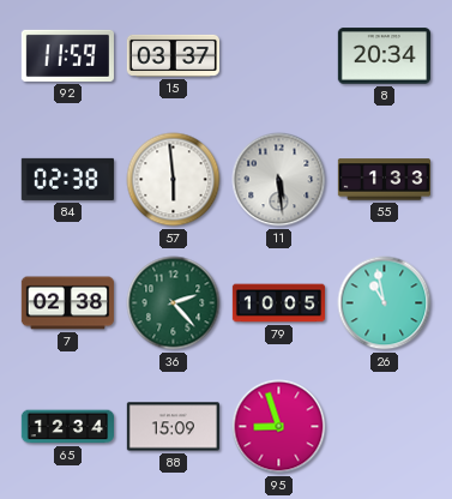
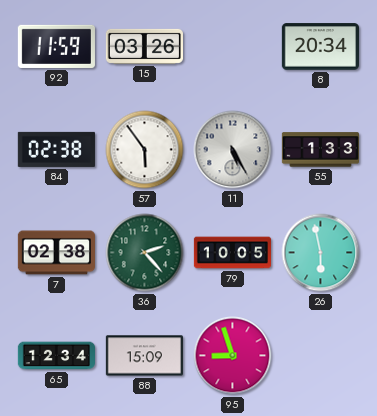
15: 03:37 -> 03:26
57: 5:59 -> 5:54
11: 5:29 -> 5:25
26: 10:58 -> 5:58
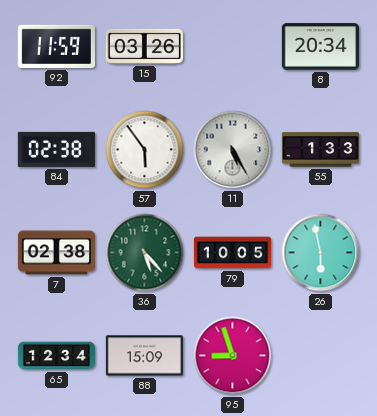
36: 2:23 -> 5:23
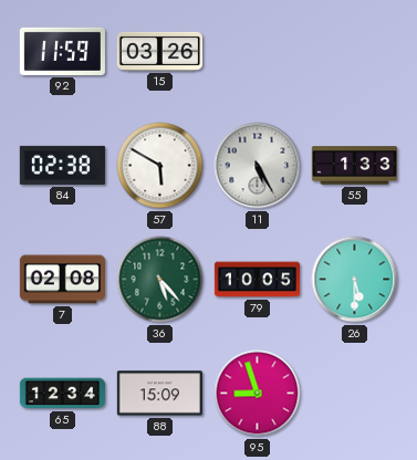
8: 20:34 -> none
57: 5:54 -> 5:50
7: 02:38 -> 02:08
26: 5:58 -> 5:30
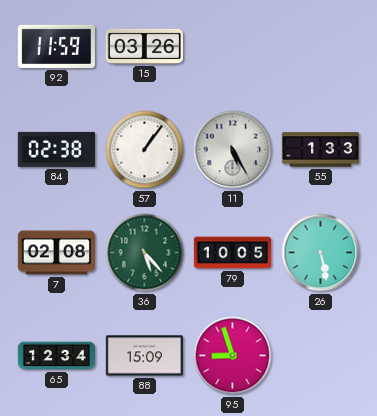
57: 5:50 -> 1:06
26: 5:30 -> 5:28
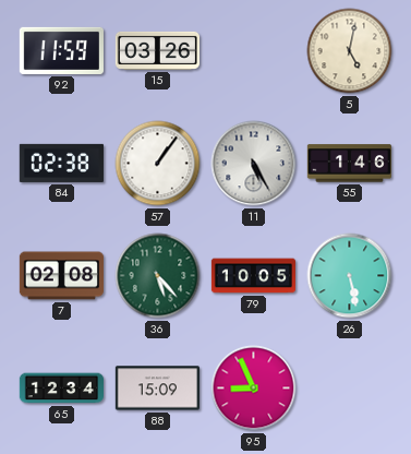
5: none -> 5:02
55: 1:33 -> 1:46
95: 8:57 -> 8:56
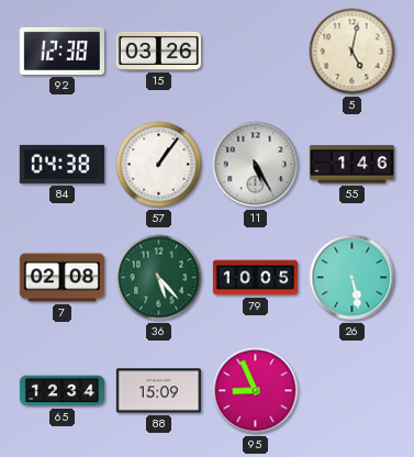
92: 11:59 -> 12:38
84: 02:38 -> 04:38
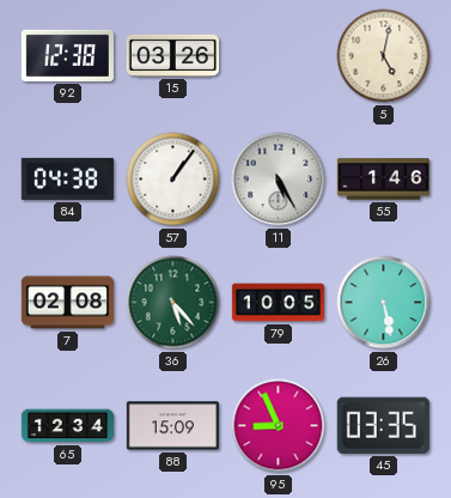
45: none -> 03:35
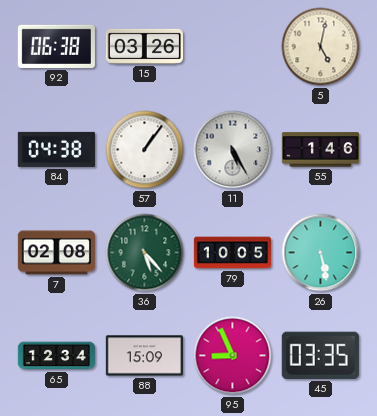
92: 12:38 -> 06:38
